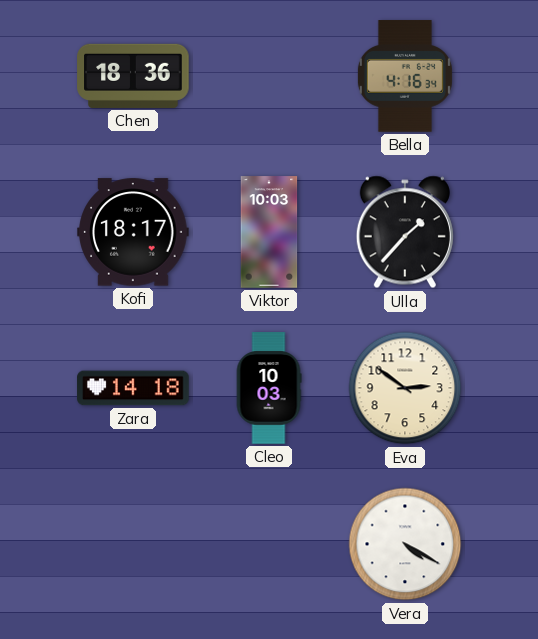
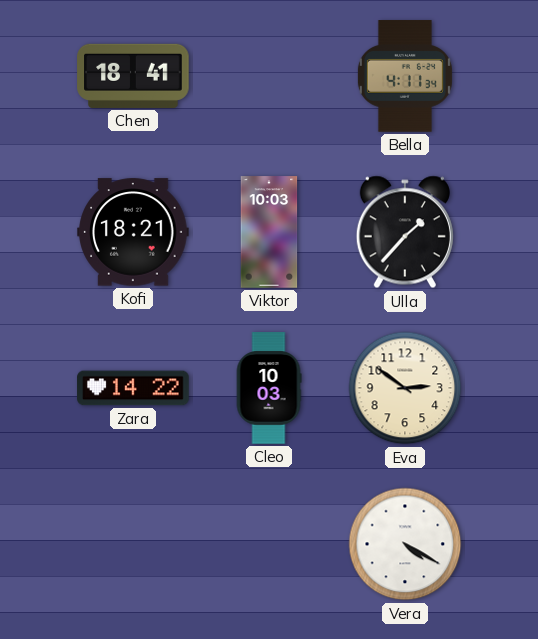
Chen: 18:36 -> 18:41
Bella: 4:16 -> 4:11
Kofi: 18:17 -> 18:21
Zara: 14:18 -> 14:22
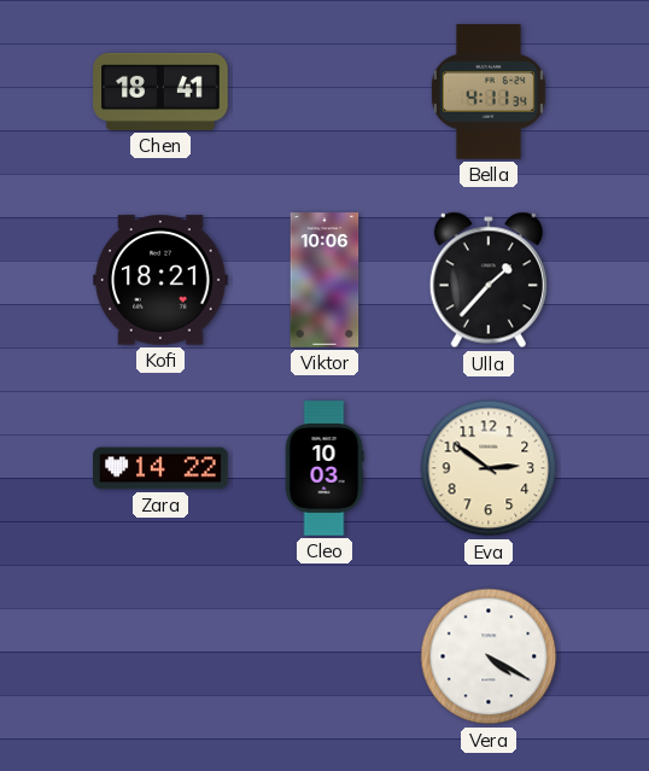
Viktor: 10:03 -> 10:06
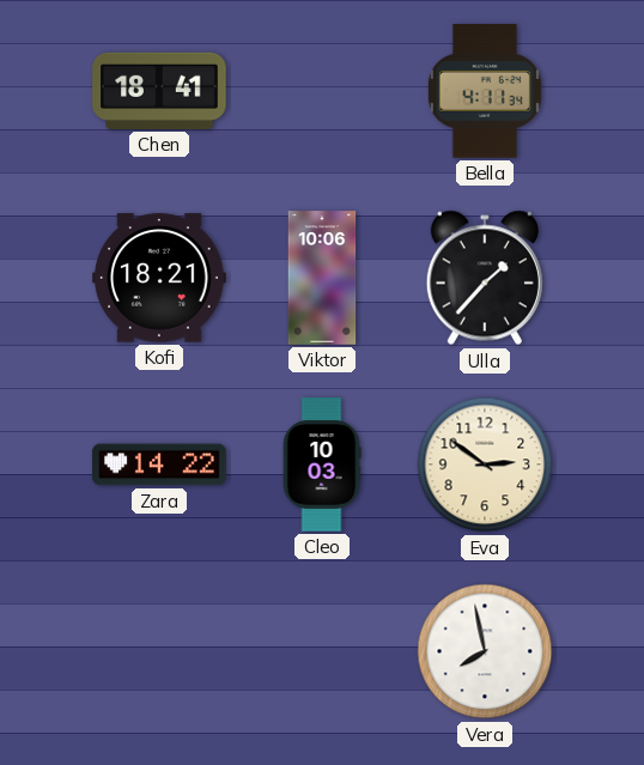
Vera: 4:20 -> 7:58
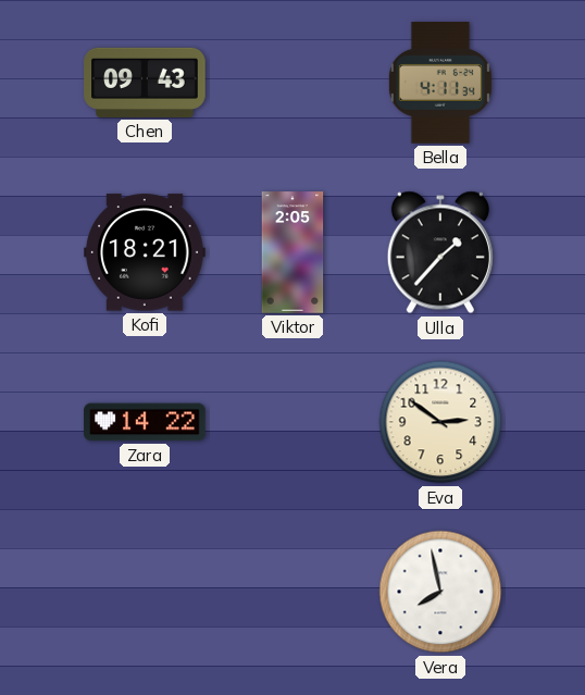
Chen: 18:41 -> 09:43
Viktor: 10:06 -> 2:05
Cleo: 10:03 -> none
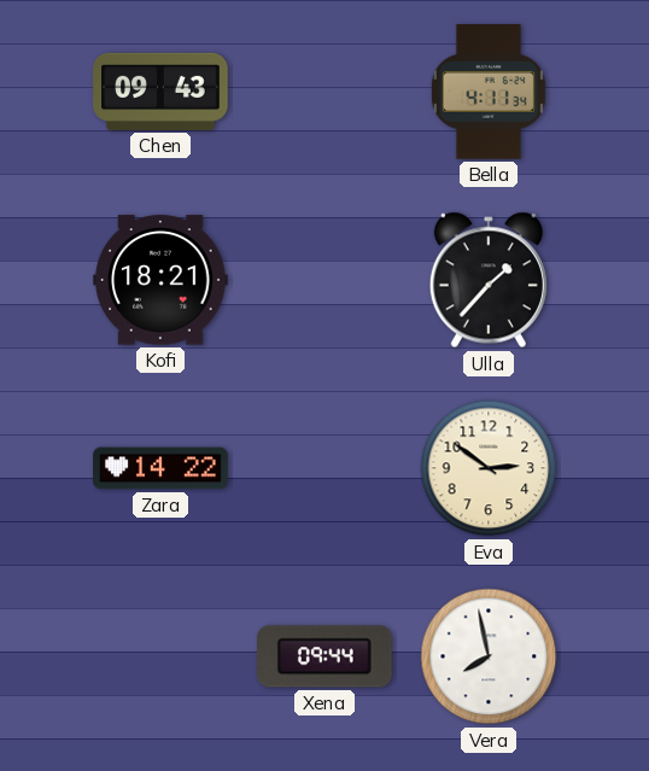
Viktor: 2:05 -> none
Xena: none -> 09:44
